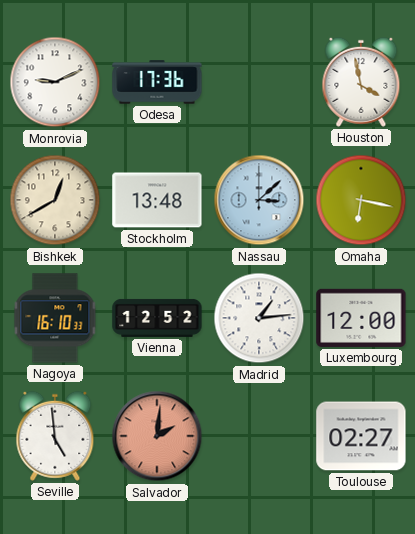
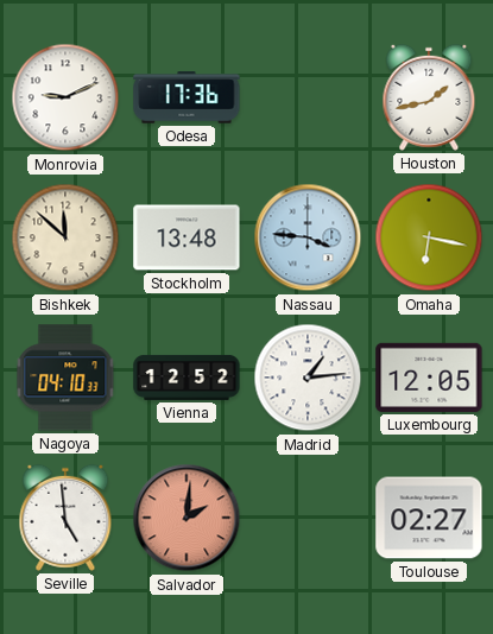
Houston: 3:58 -> 1:43
Bishkek: 12:40 -> 11:52
Nassau: 3:08 -> 3:46
Nagoya: 16:10 -> 04:10
Luxembourg: 12:00 -> 12:05
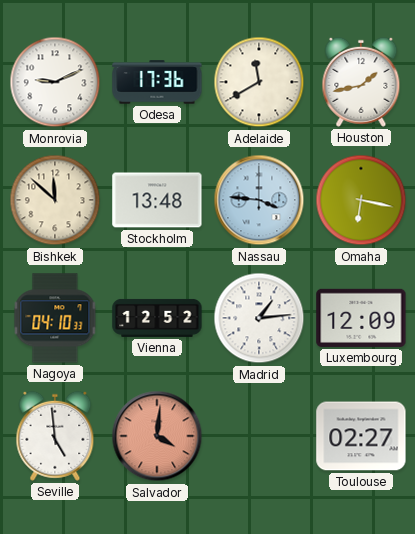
Adelaide: none -> 11:40
Luxembourg: 12:05 -> 12:09
Salvador: 2:01 -> 4:01
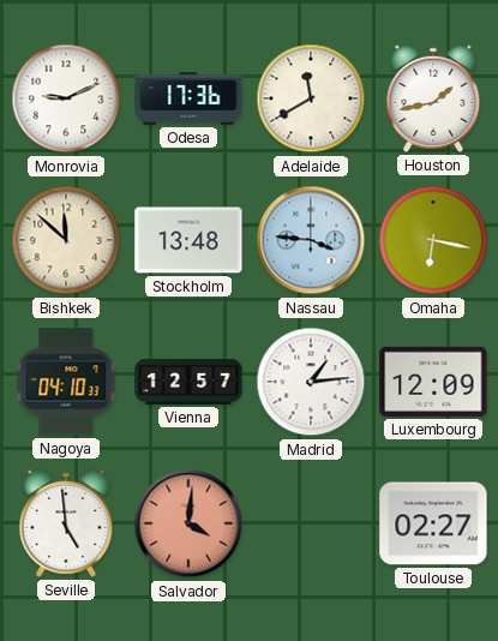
Vienna: 12:52 -> 12:57
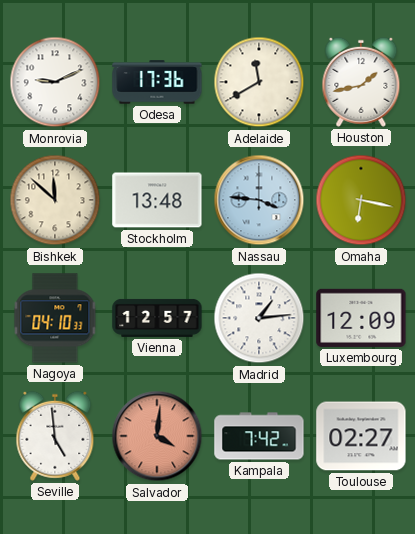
Kampala: none -> 7:42
